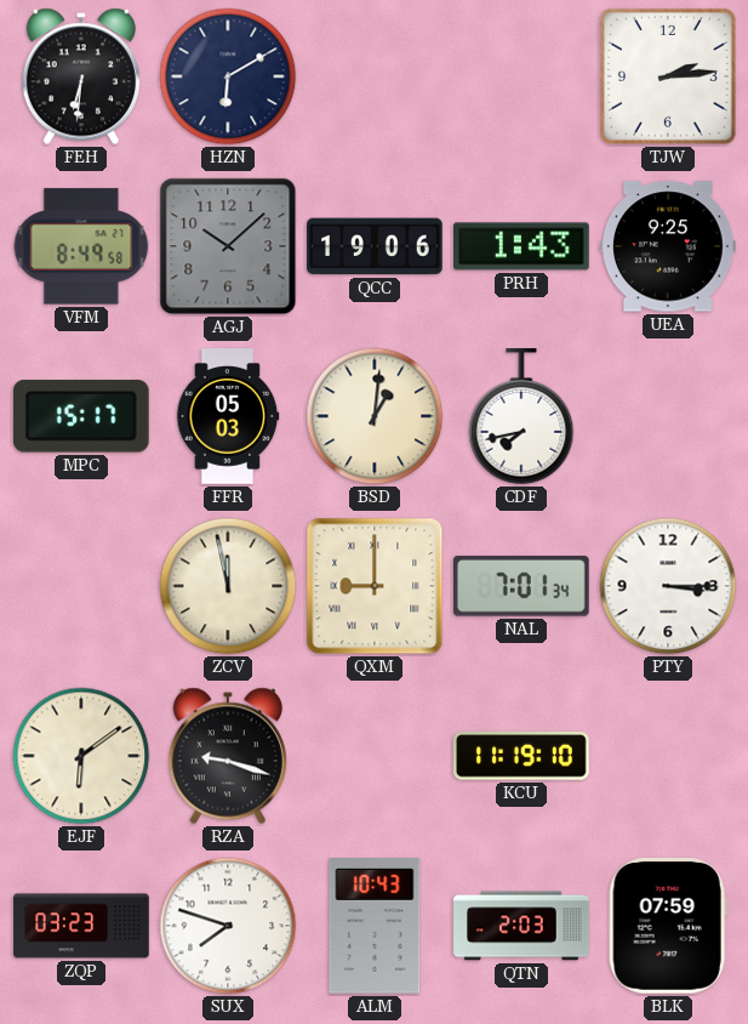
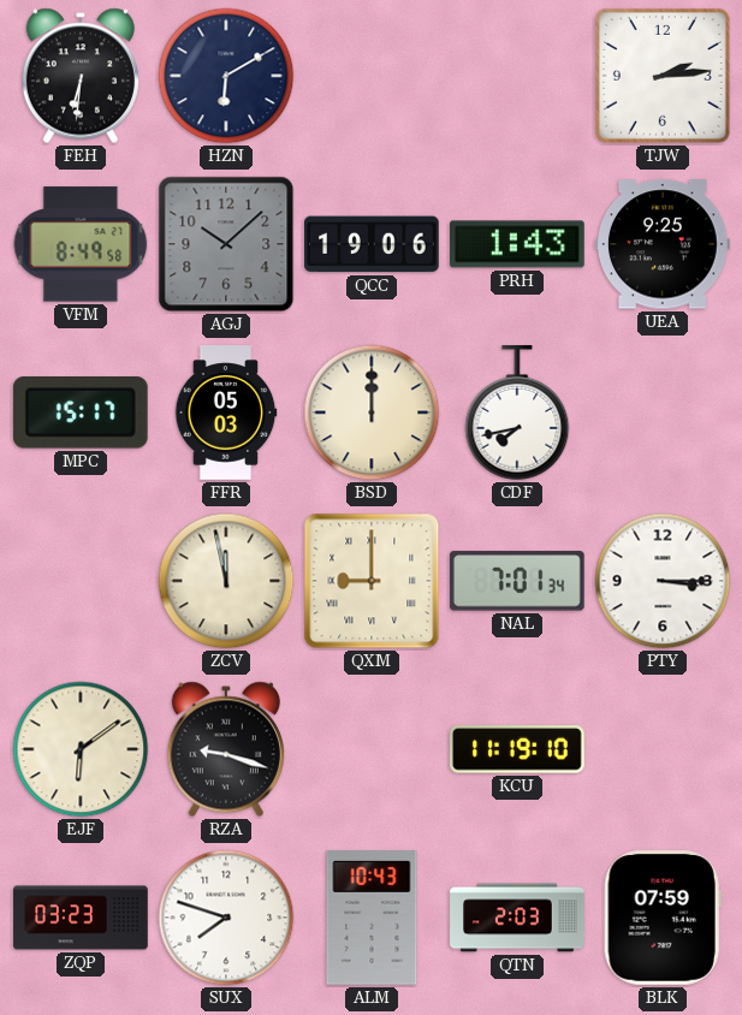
BSD: 1:01 -> 12:00
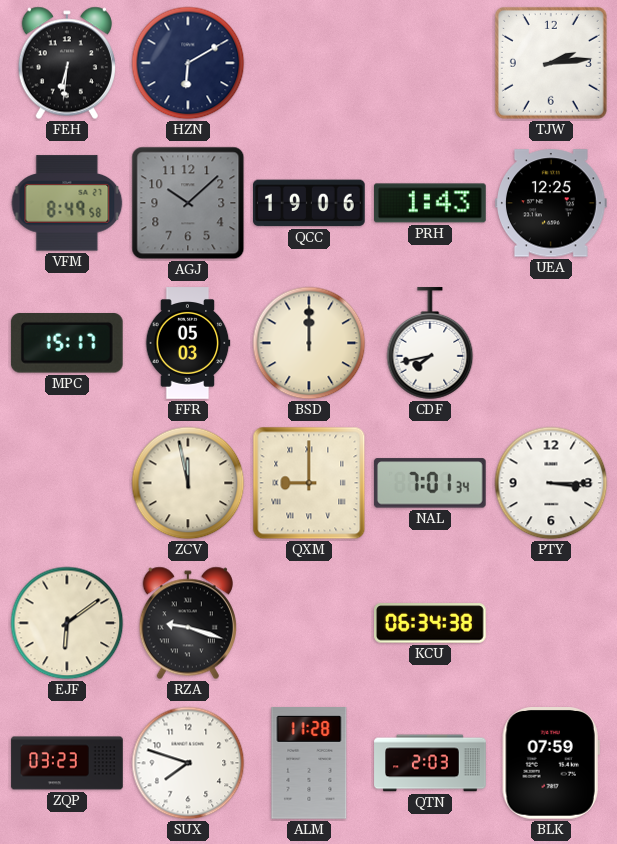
UEA: 9:25 -> 12:25
KCU: 11:19 -> 06:34
ALM: 10:43 -> 11:28
